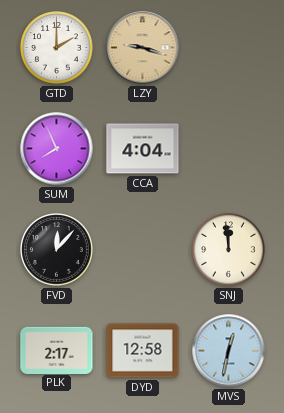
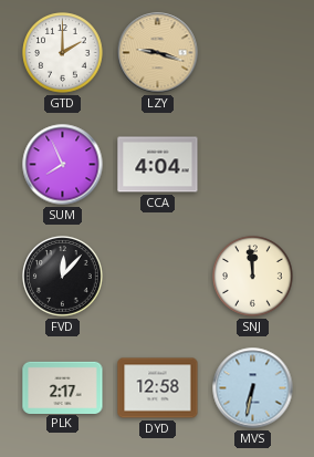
MVS: 12:32 -> 6:32
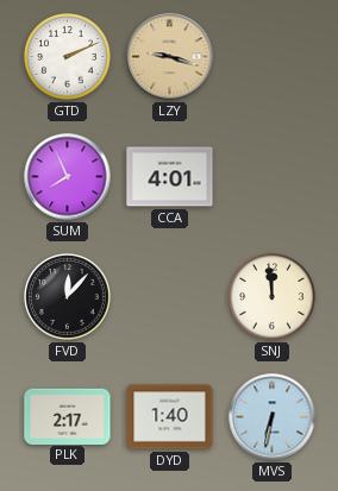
GTD: 2:00 -> 2:11
CCA: 4:04 -> 4:01
DYD: 12:58 -> 1:40
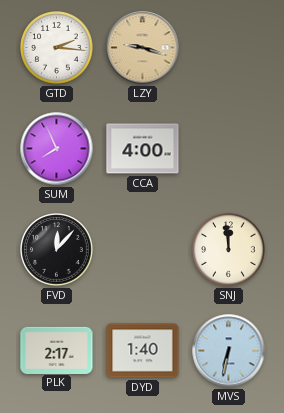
GTD: 2:11 -> 2:16
CCA: 4:01 -> 4:00
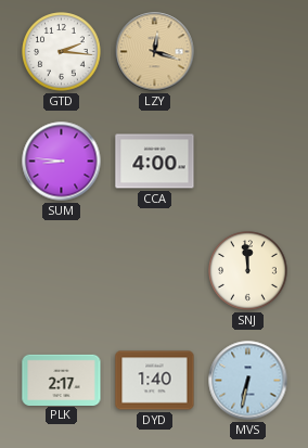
LZY: 9:18 -> 12:18
SUM: 7:56 -> 8:46
FVD: 12:07 -> none
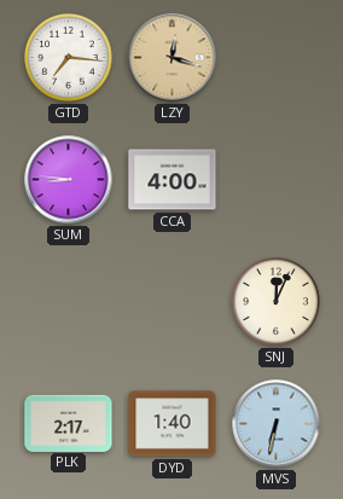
GTD: 2:16 -> 7:16
SNJ: 11:59 -> 12:04
